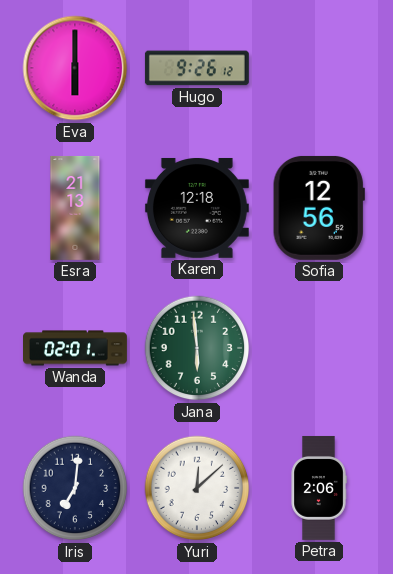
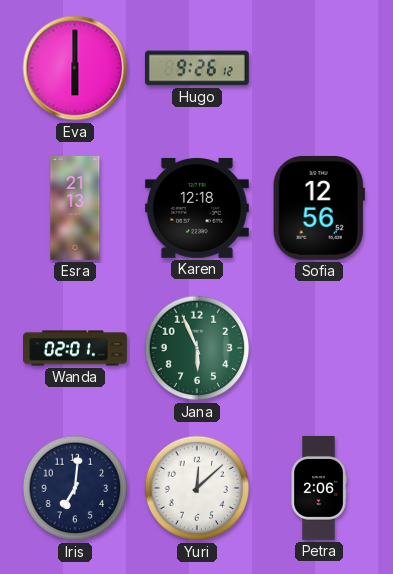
Jana: 5:59 -> 5:56
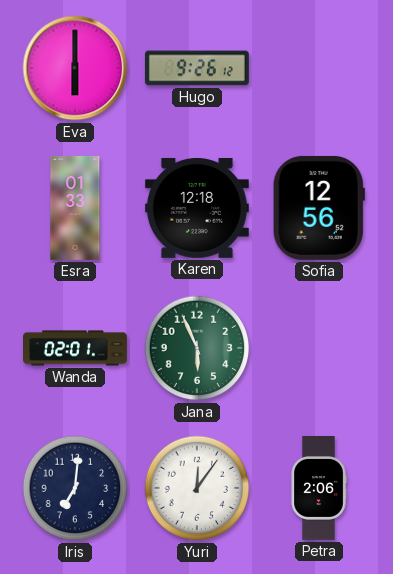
Esra: 21:13 -> 01:33
Yuri: 12:08 -> 12:06
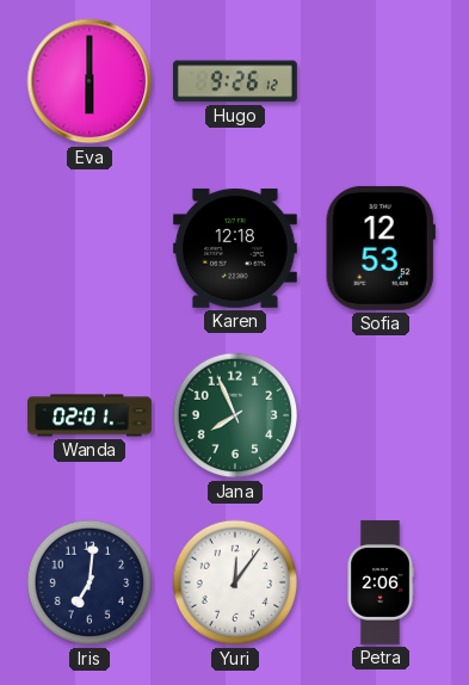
Esra: 01:33 -> none
Sofia: 12:56 -> 12:53
Jana: 5:56 -> 7:56
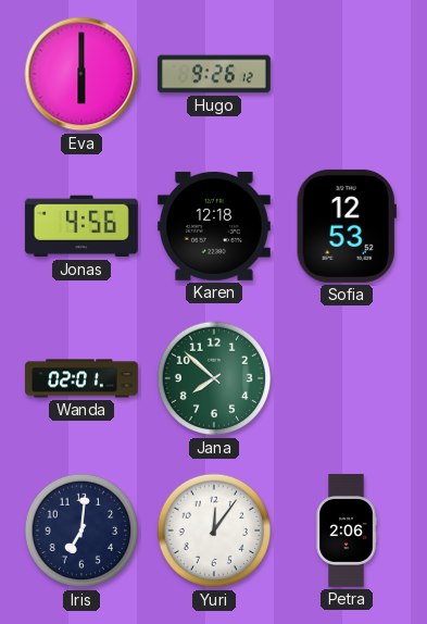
Jonas: none -> 4:56
Jana: 7:56 -> 7:52
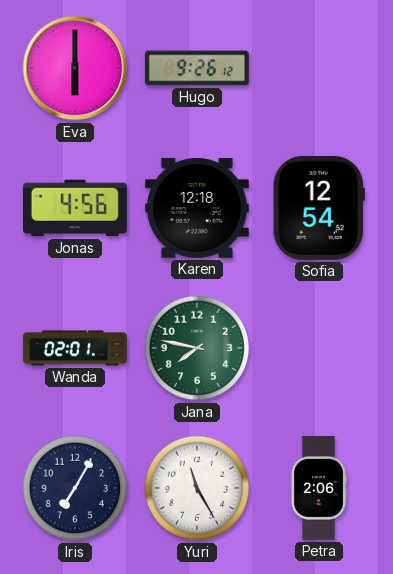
Sofia: 12:53 -> 12:54
Jana: 7:52 -> 7:47
Iris: 7:01 -> 7:05
Yuri: 12:06 -> 11:25
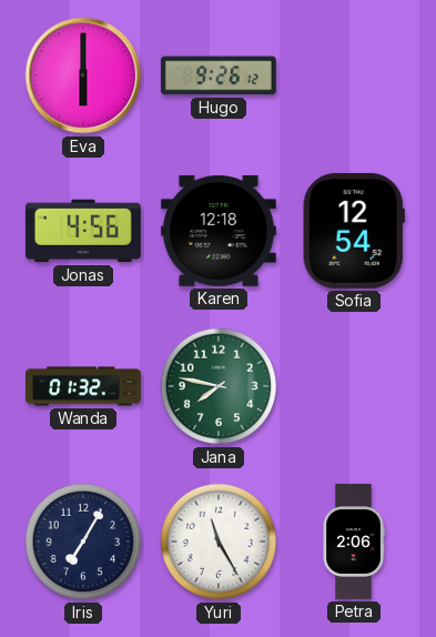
Wanda: 02:01 -> 01:32
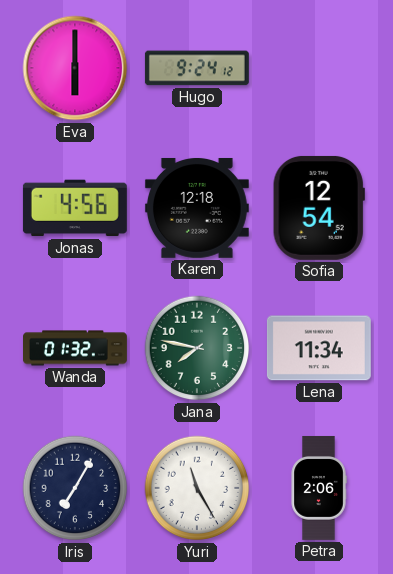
Hugo: 9:26 -> 9:24
Lena: none -> 11:34
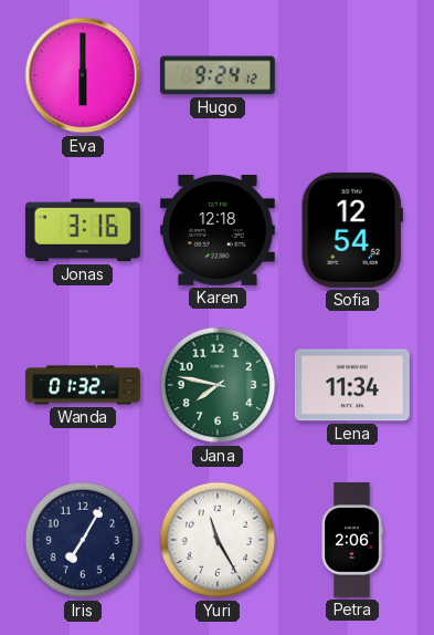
Jonas: 4:56 -> 3:16
